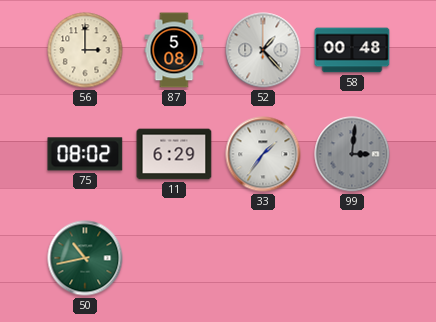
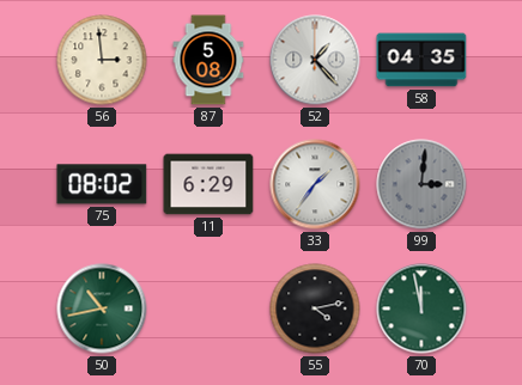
56: 3:00 -> 2:59
58: 00:48 -> 04:35
55: none -> 4:13
70: none -> 11:58
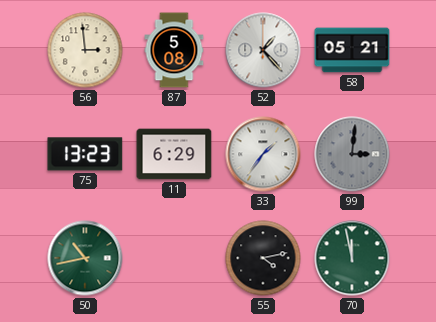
58: 04:35 -> 05:21
75: 08:02 -> 13:23
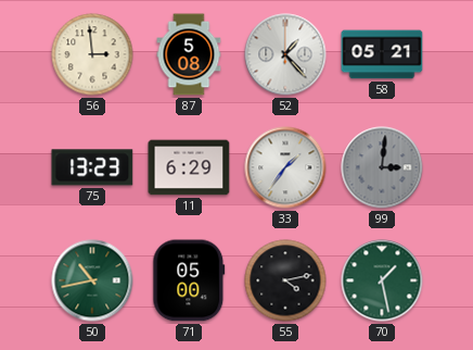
71: none -> 05:00
70: 11:58 -> 1:28
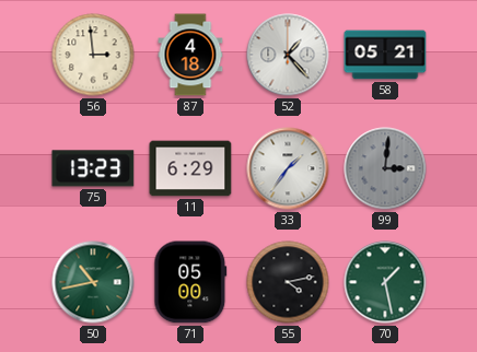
87: 5:08 -> 4:18
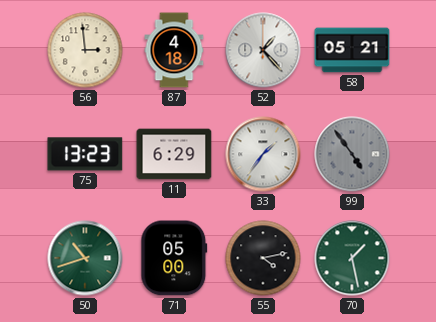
99: 3:01 -> 4:54
50: 10:43 -> 10:42
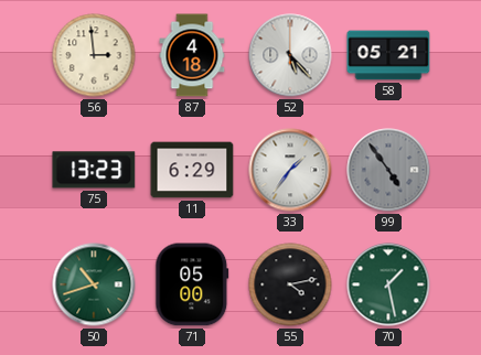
52: 1:23 -> 5:23
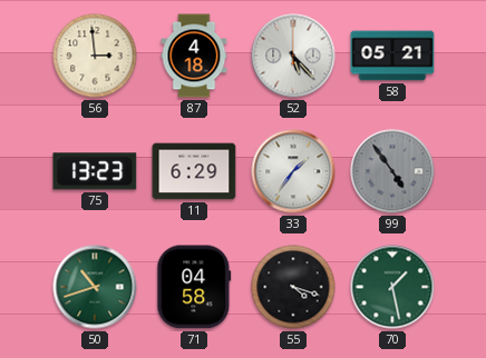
71: 05:00 -> 04:58
55: 4:13 -> 4:18
